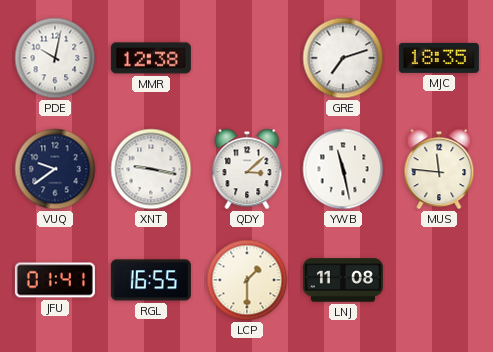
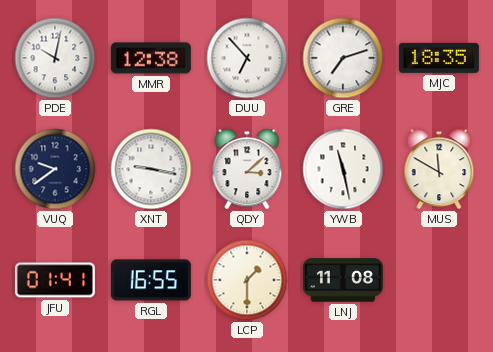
DUU: none -> 6:53
MUS: 11:46 -> 11:50
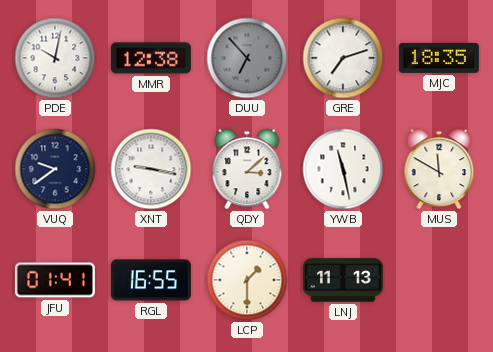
DUU dial: white -> grey
LNJ: 11:08 -> 11:13
